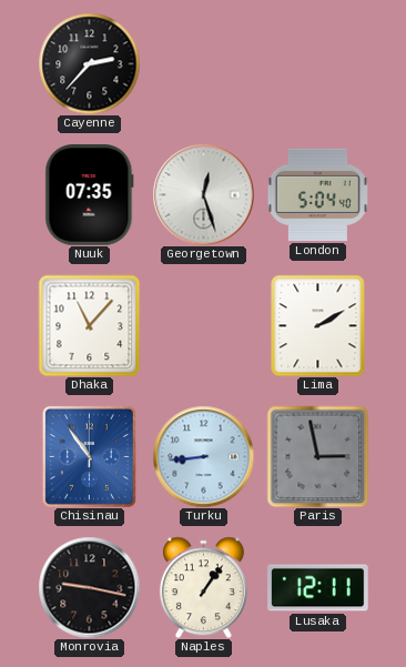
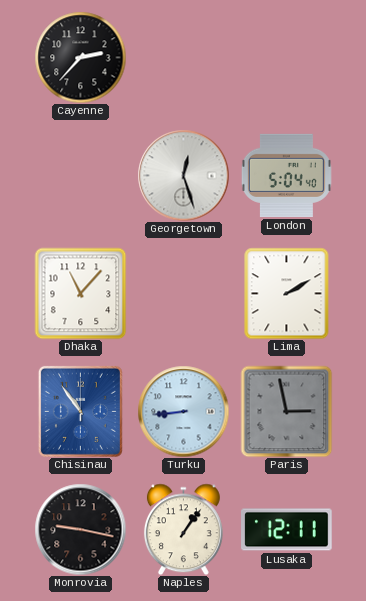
Nuuk: 07:35 -> none
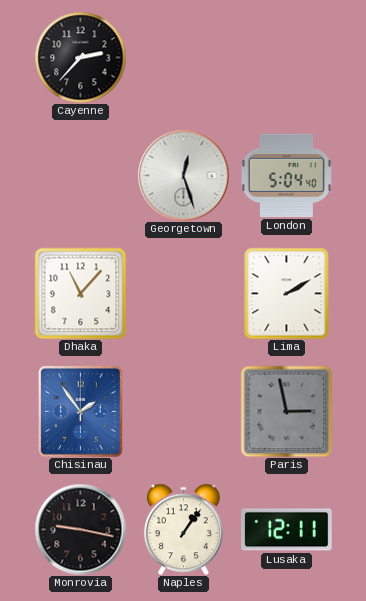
Chisinau: 10:54 -> 1:54
Turku: 8:44 -> none
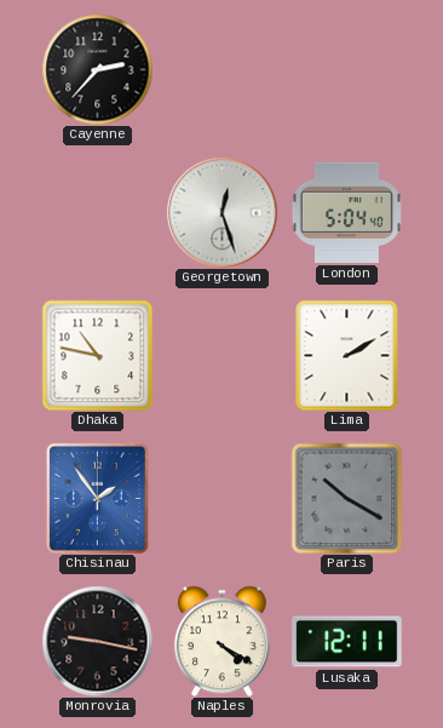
Dhaka: 11:07 -> 10:47
Paris: 2:58 -> 10:20
Naples: 1:06 -> 4:20
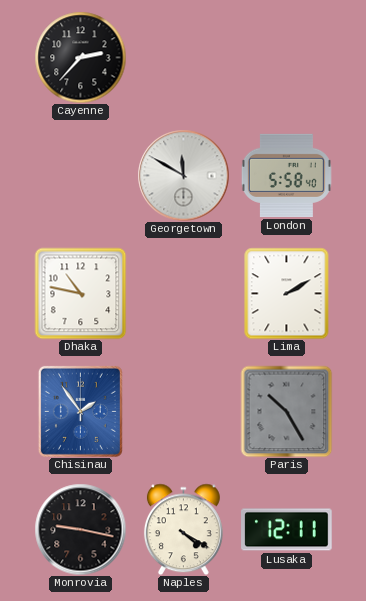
Georgetown: 12:27 -> 11:50
London: 5:04 -> 5:58
Paris: 10:20 -> 10:25
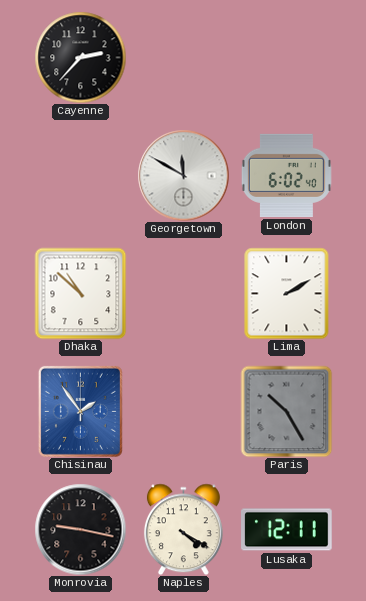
London: 5:58 -> 6:02
Dhaka: 10:47 -> 10:52
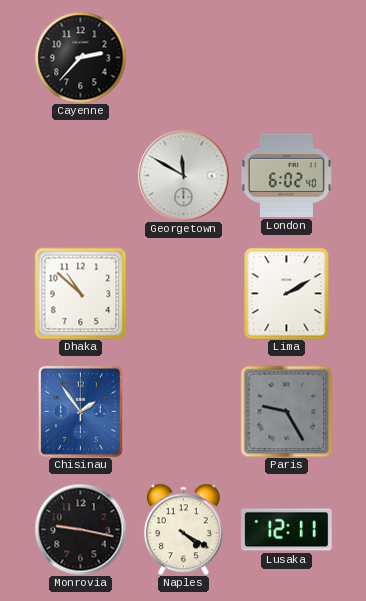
Paris: 10:25 -> 9:25
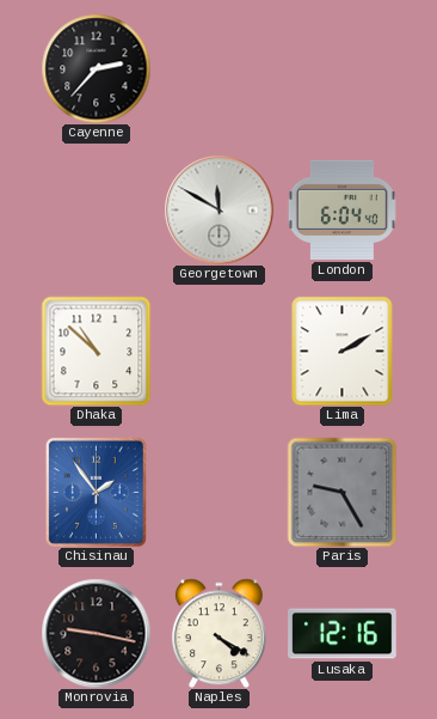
London: 6:02 -> 6:04
Lusaka: 12:11 -> 12:16
